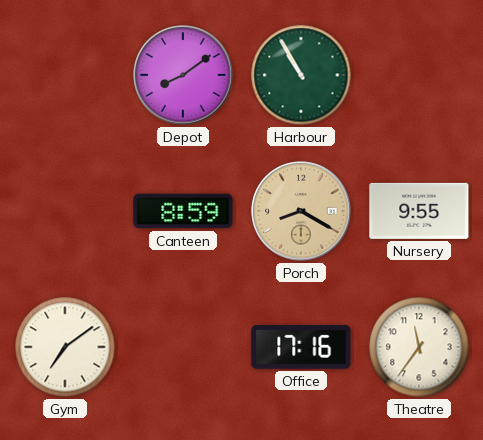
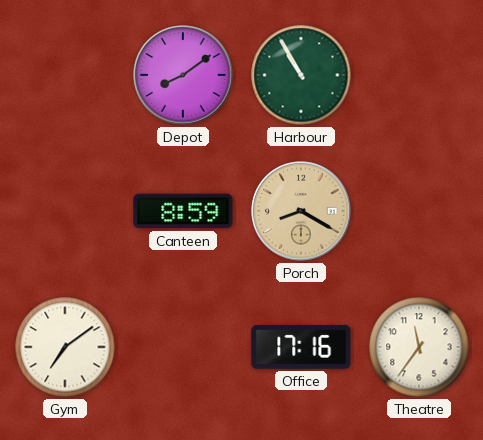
Nursery: 9:55 -> none
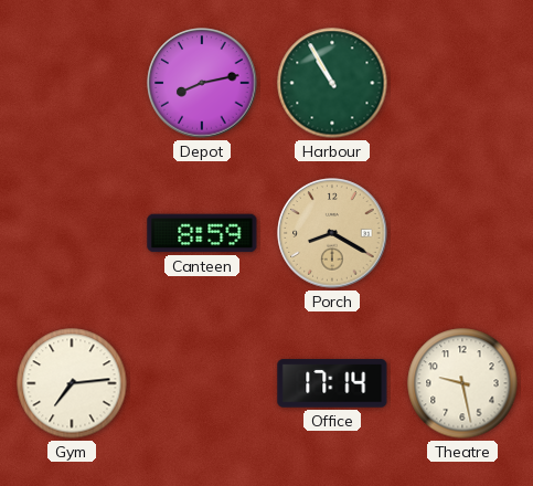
Depot: 8:09 -> 8:13
Gym: 7:09 -> 7:14
Office: 17:16 -> 17:14
Theatre: 11:36 -> 9:28
